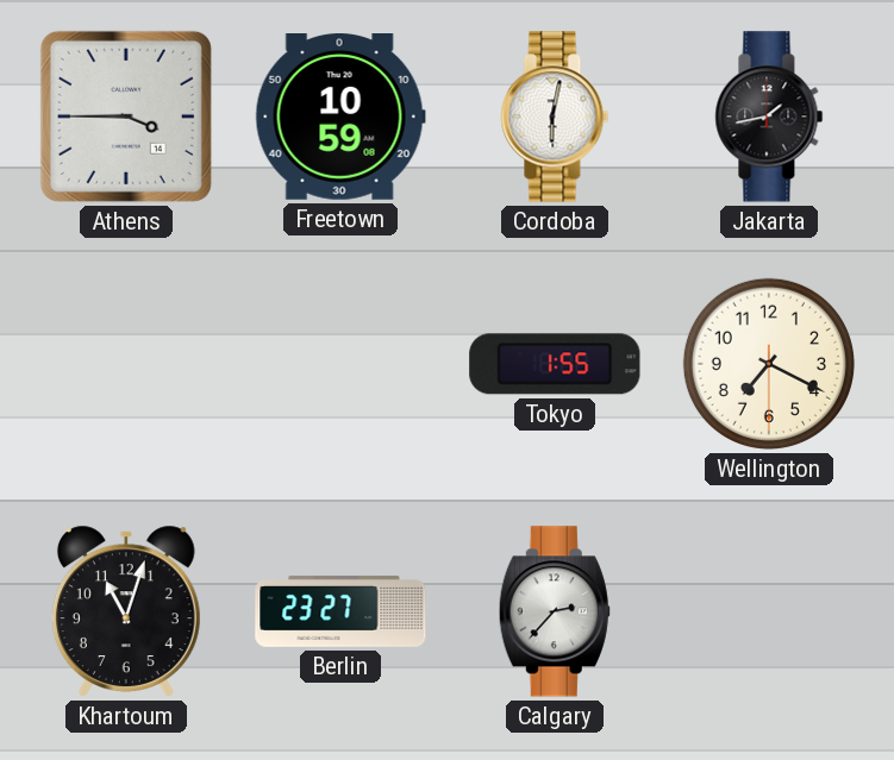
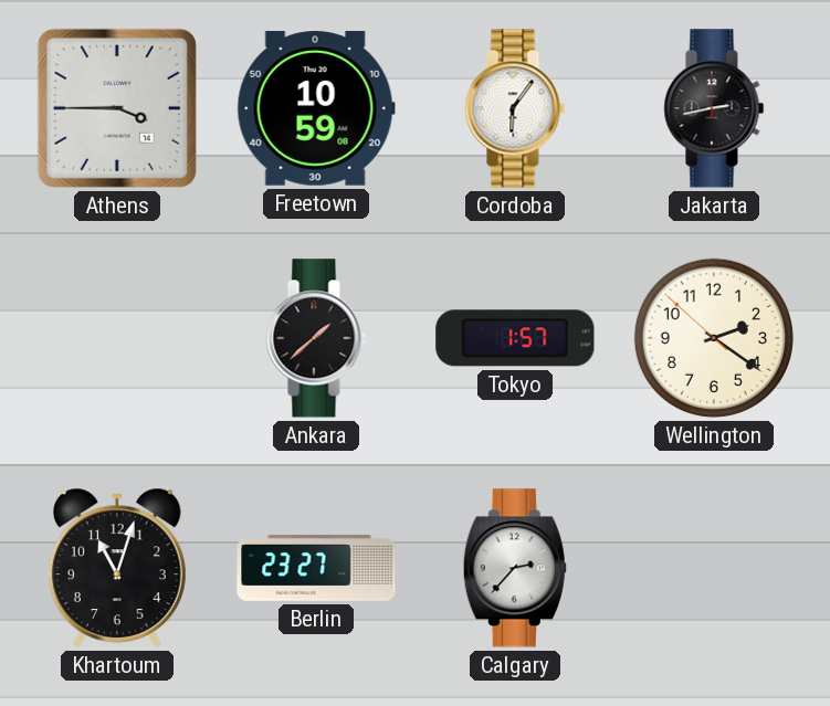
Cordoba: 6:02 -> 6:06
Jakarta: 1:43 -> 2:43
Ankara: none -> 1:38
Tokyo: 1:55 -> 1:57
Wellington: 7:19 -> 2:20
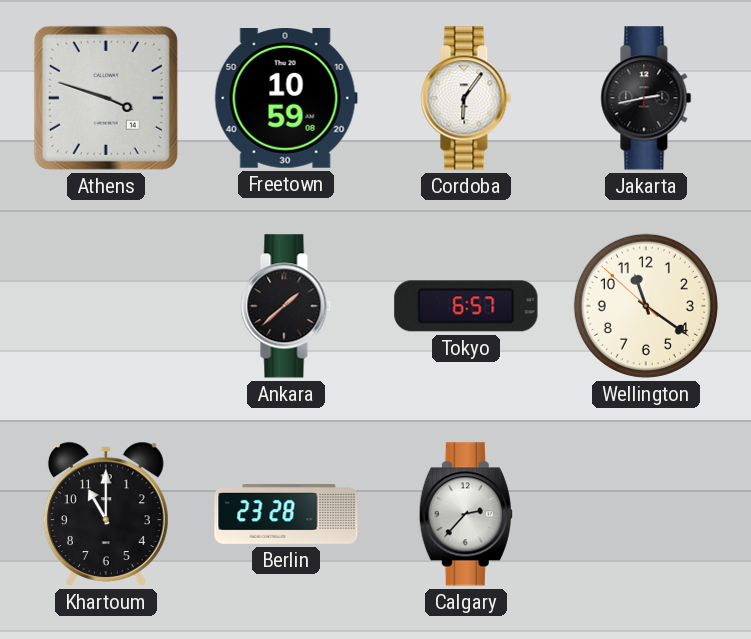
Athens: 3:45 -> 3:48
Tokyo: 1:57 -> 6:57
Wellington: 2:20 -> 11:20
Khartoum: 11:03 -> 11:00
Berlin: 23:27 -> 23:28
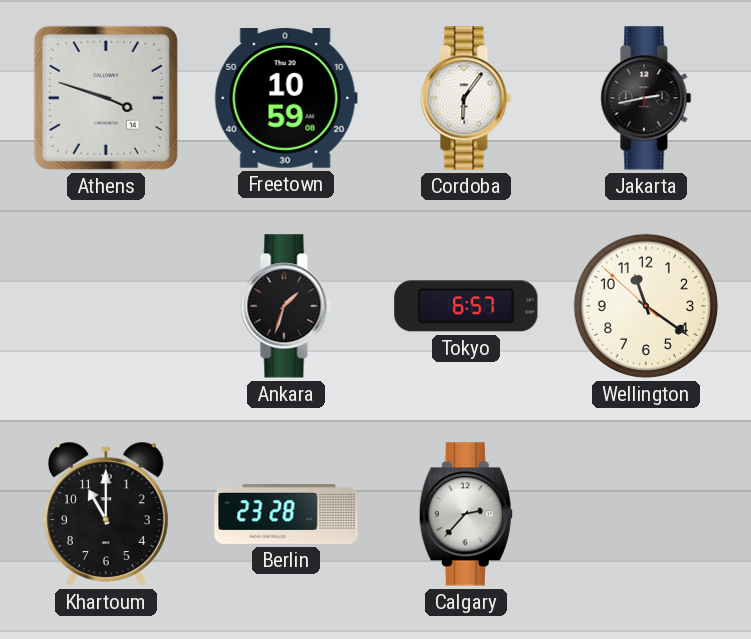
Ankara: 1:38 -> 1:33
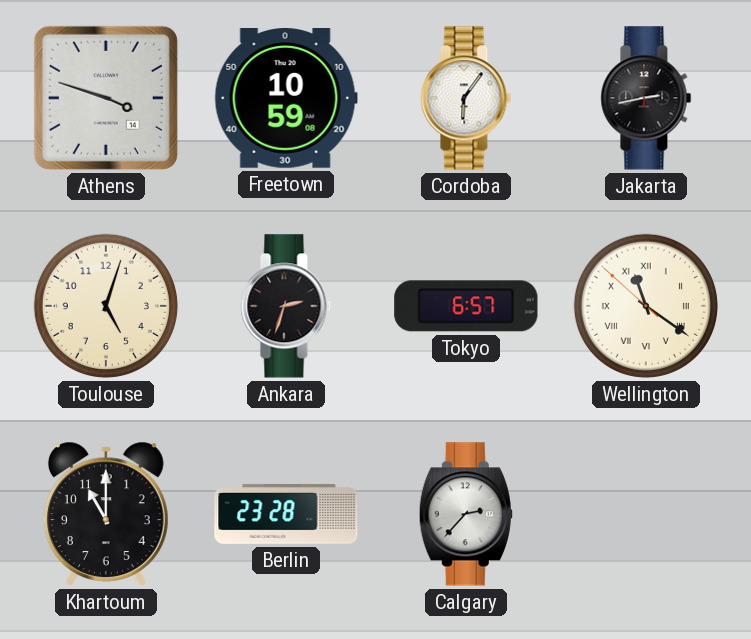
Toulouse: none -> 5:03
Ankara: 1:33 -> 2:33
Wellington numerals: Arabic -> Roman
